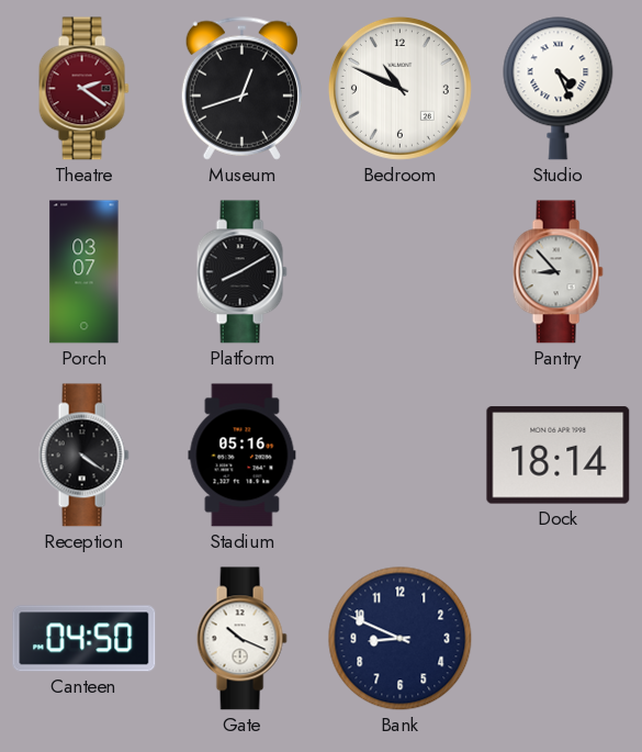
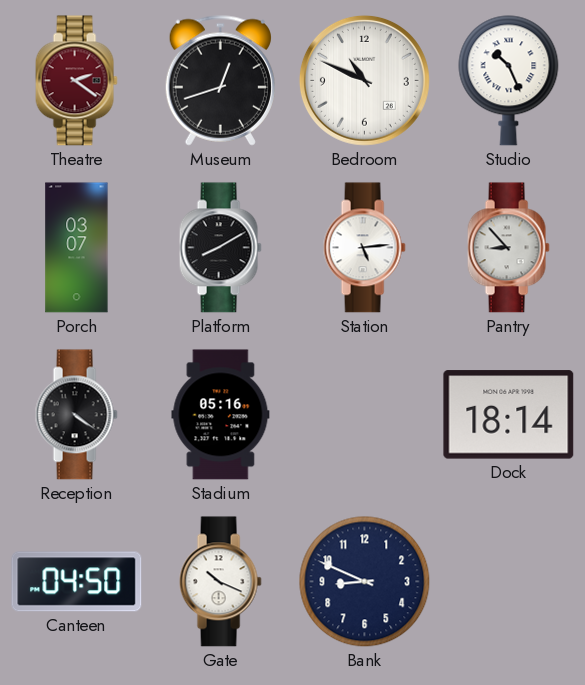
Studio: 4:26 -> 10:26
Station: none -> 5:14
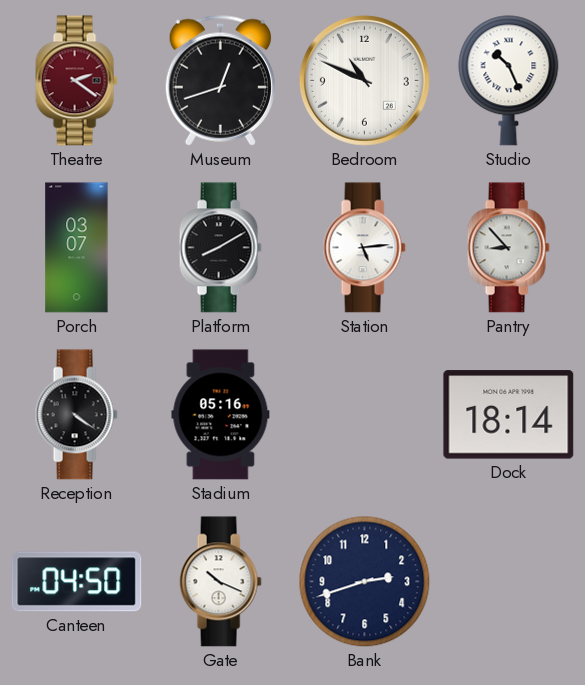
Bank: 8:49 -> 2:42
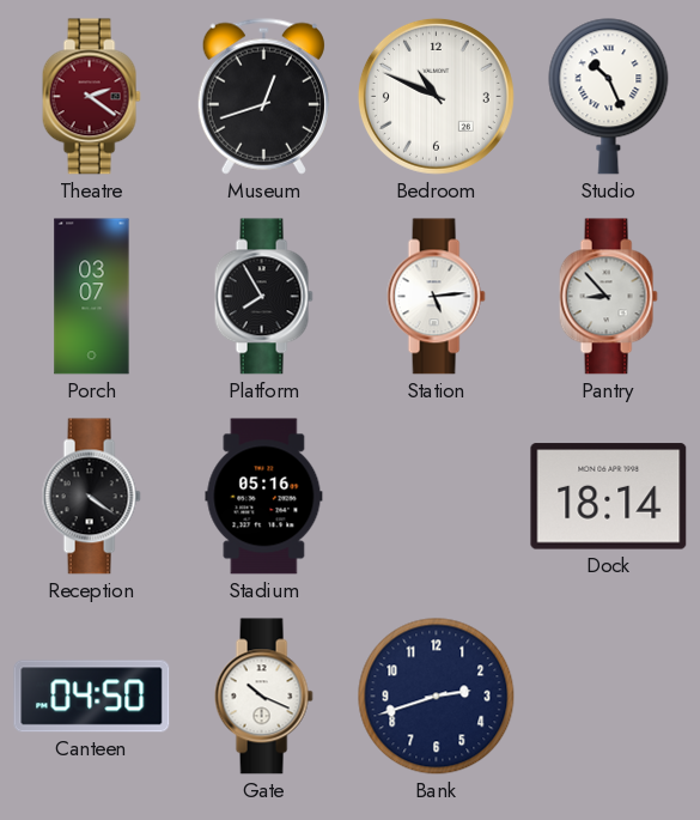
Platform: 8:10 -> 7:55
